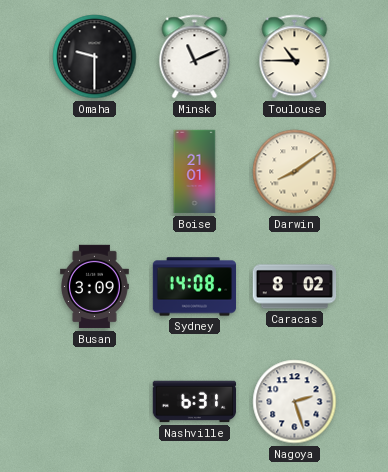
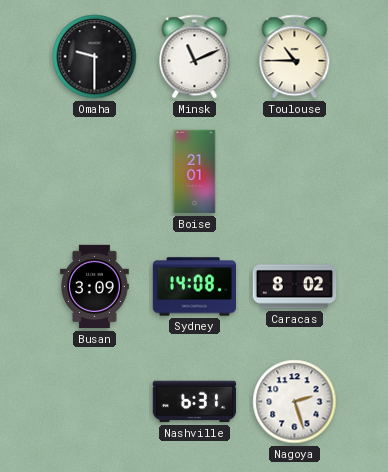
Darwin: 8:09 -> none
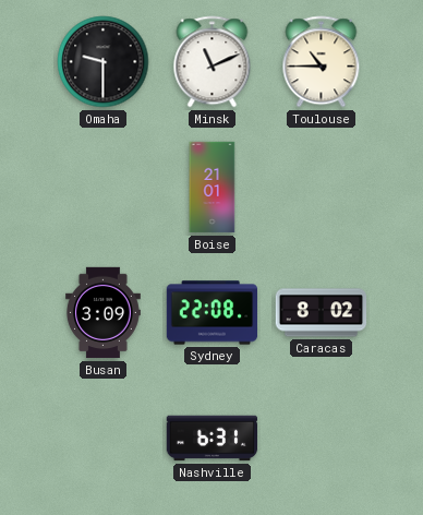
Sydney: 14:08 -> 22:08
Nagoya: 2:27 -> none
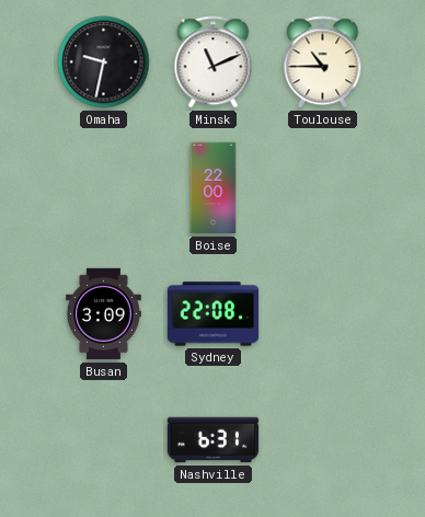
Omaha: 9:30 -> 9:32
Boise: 21:01 -> 22:00
Caracas: 8:02 -> none
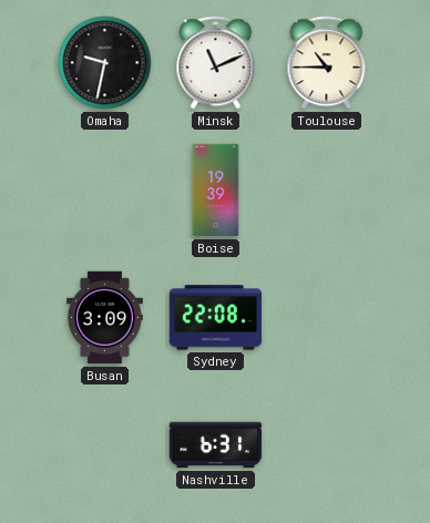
Boise: 22:00 -> 19:39
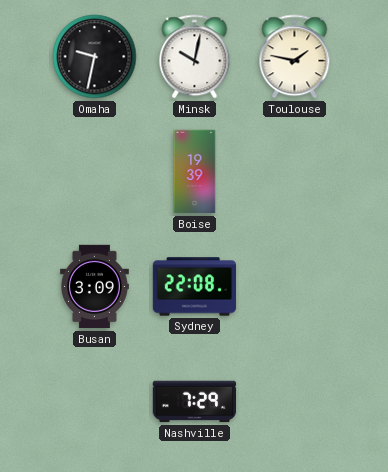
Minsk: 11:11 -> 10:02
Toulouse: 10:45 -> 1:47
Nashville: 6:31 -> 7:29
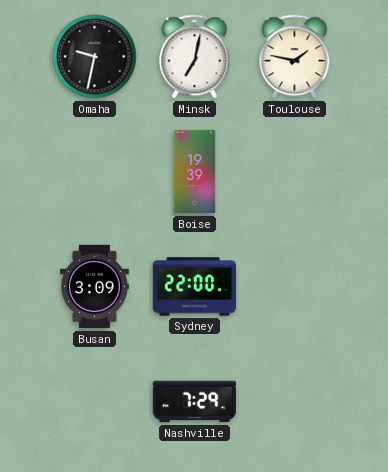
Minsk: 10:02 -> 7:02
Sydney: 22:08 -> 22:00
